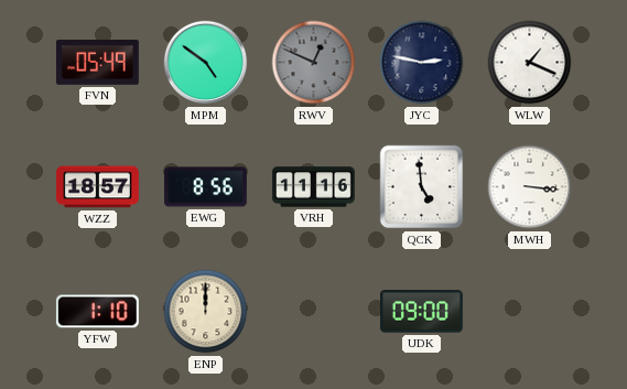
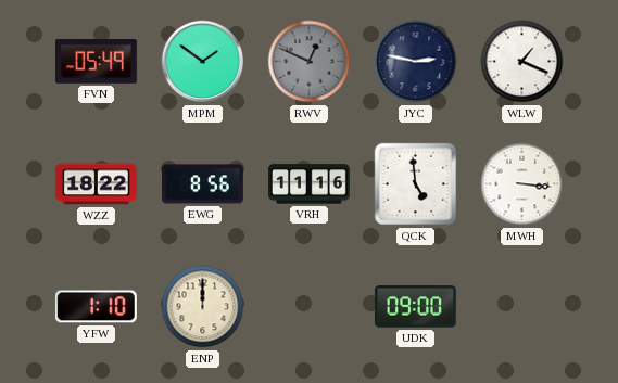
MPM: 4:51 -> 1:51
WZZ: 18:57 -> 18:22
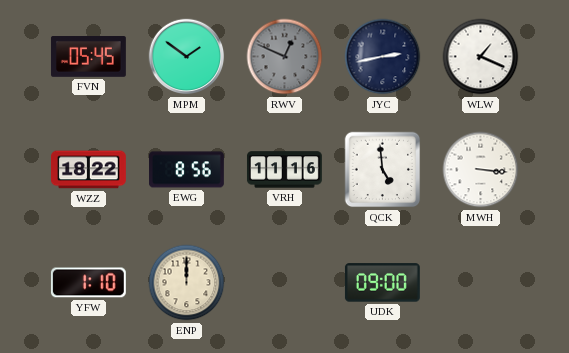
FVN: 05:49 -> 05:45
JYC: 2:47 -> 2:43
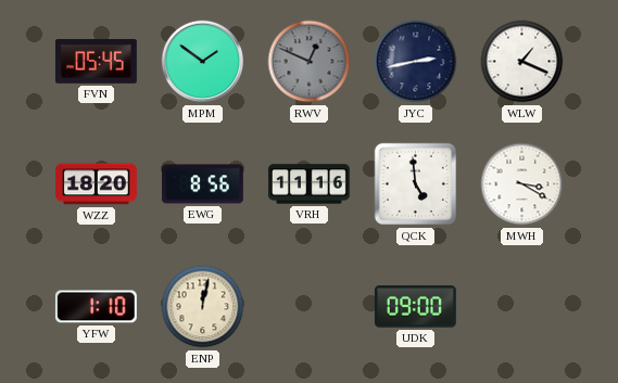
WZZ: 18:22 -> 18:20
MWH: 3:16 -> 3:20
ENP: 12:00 -> 12:02
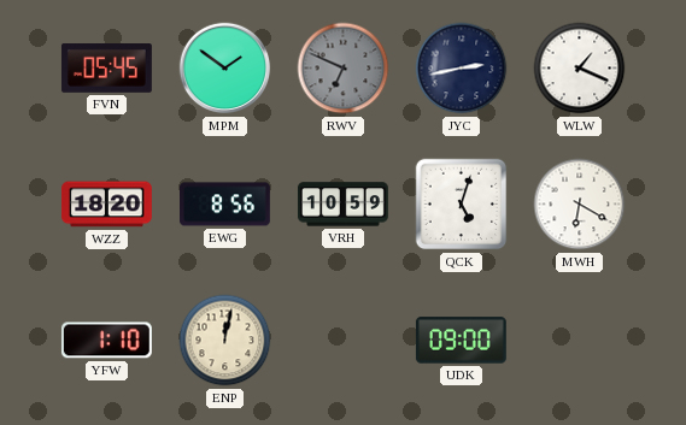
RWV: 12:49 -> 6:49
VRH: 11:16 -> 10:59
QCK: 4:59 -> 5:03
MWH: 3:20 -> 6:20
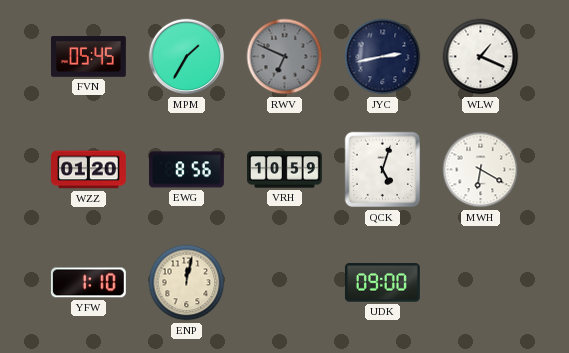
MPM: 1:51 -> 1:35
WZZ: 18:20 -> 01:20
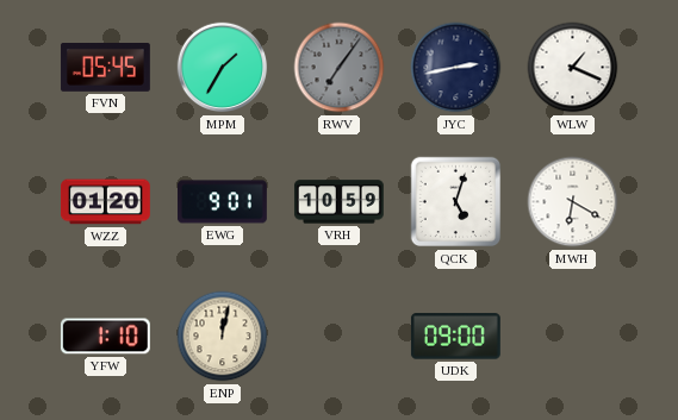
RWV: 6:49 -> 7:06
EWG: 8:56 -> 9:01
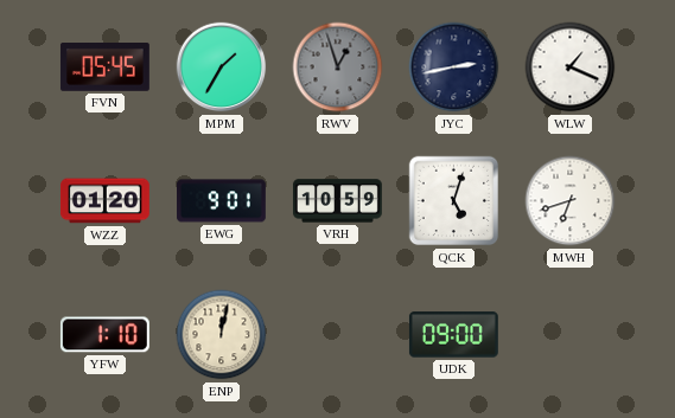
RWV: 7:06 -> 12:57
MWH: 6:20 -> 6:42
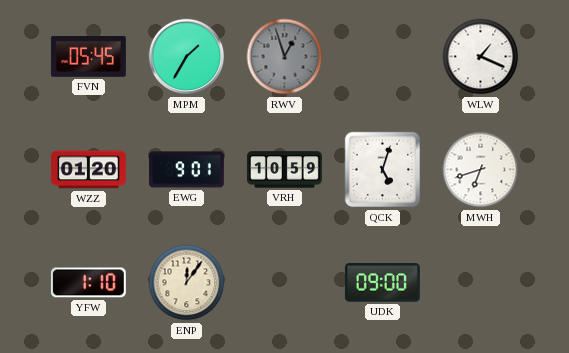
JYC: 2:43 -> none
ENP: 12:02 -> 12:06
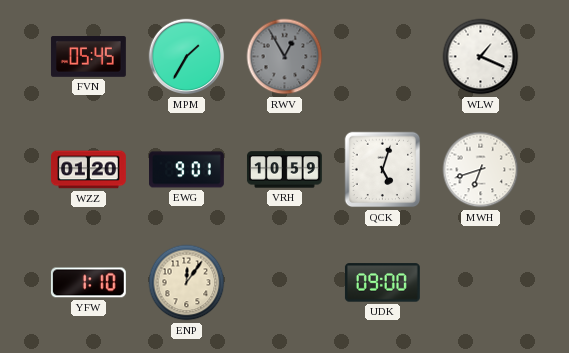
RWV: 12:57 -> 12:55
